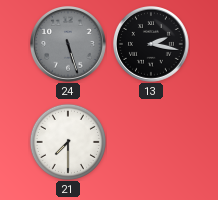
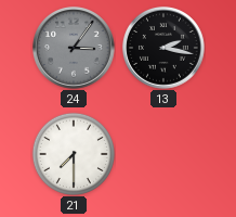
24: 5:27 -> 3:06
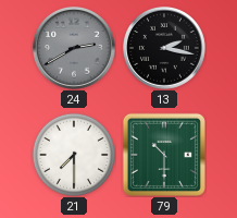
24: 3:06 -> 2:40
79: none -> 10:30
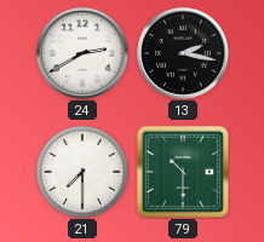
24 dial: grey -> white
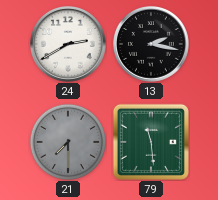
21 dial: white -> grey
79: 10:30 -> 11:29
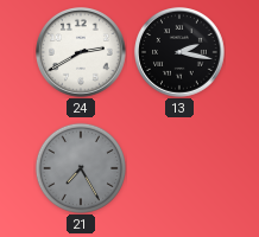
21: 7:30 -> 7:25
79: 11:29 -> none
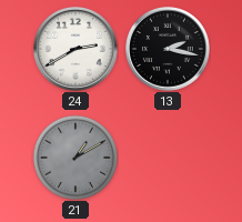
21: 7:25 -> 1:10
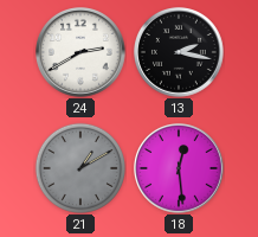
18: none -> 12:29
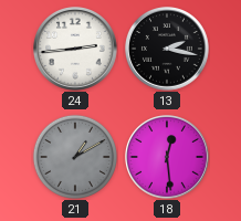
24: 2:40 -> 2:44
